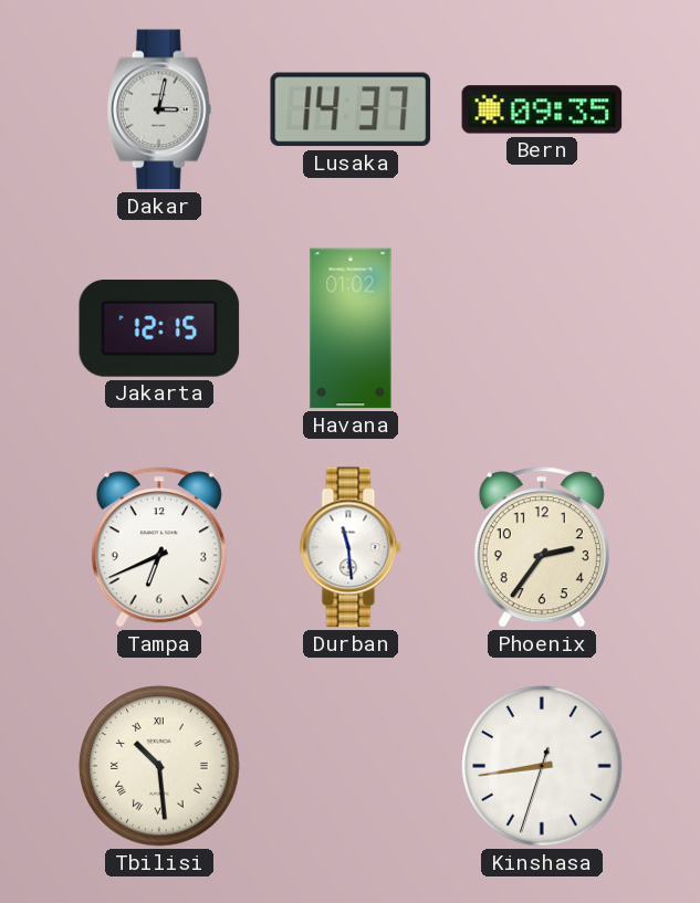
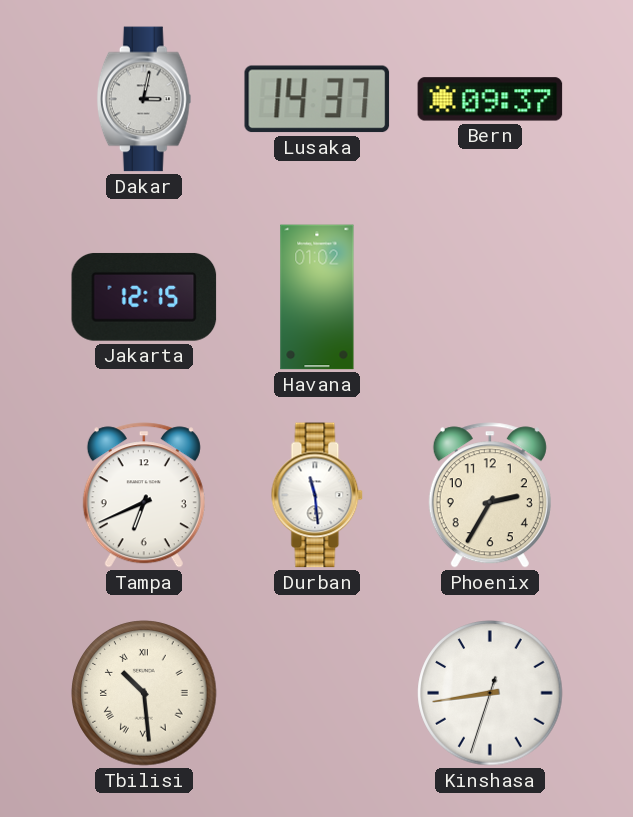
Bern: 09:35 -> 09:37
Phoenix: 2:36 -> 2:35
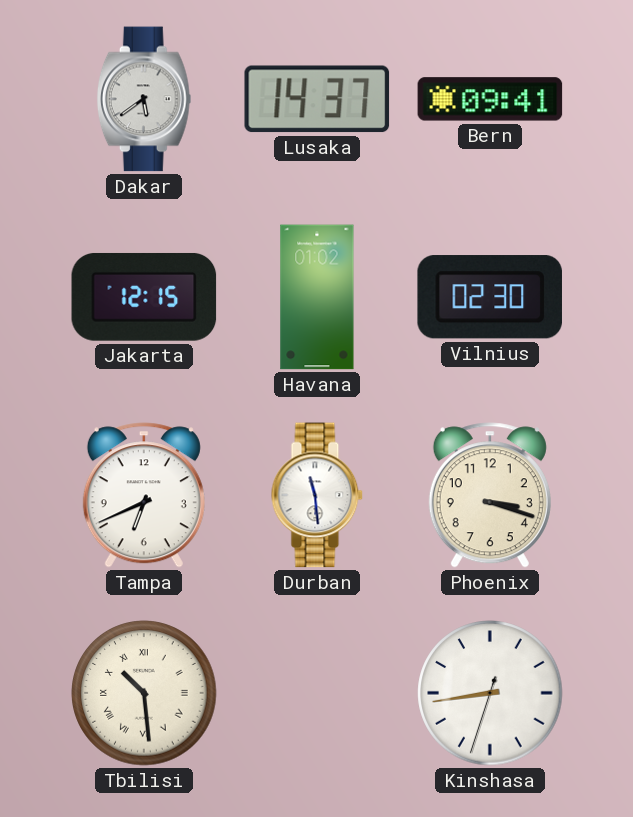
Dakar: 3:02 -> 5:39
Bern: 09:37 -> 09:41
Vilnius: none -> 02:30
Phoenix: 2:35 -> 3:18
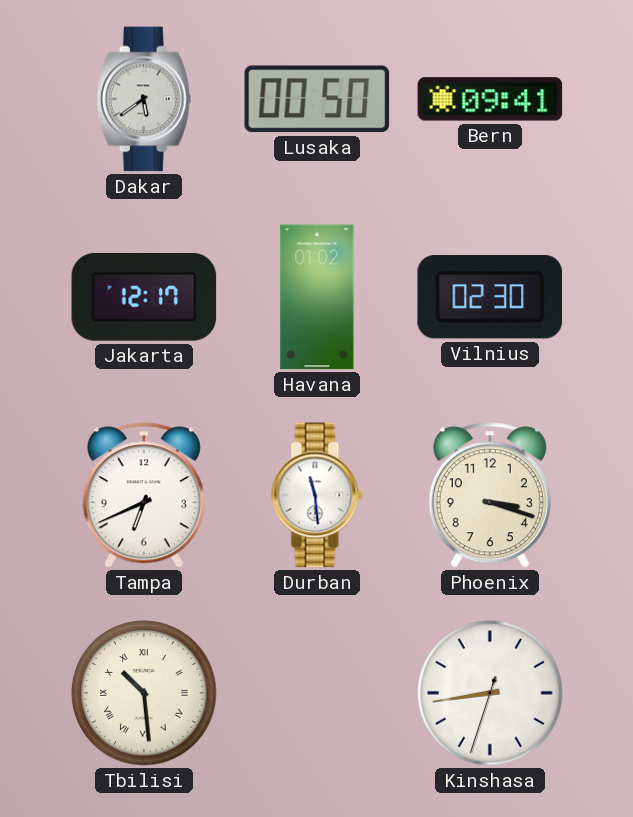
Lusaka: 14:37 -> 00:50
Jakarta: 12:15 -> 12:17
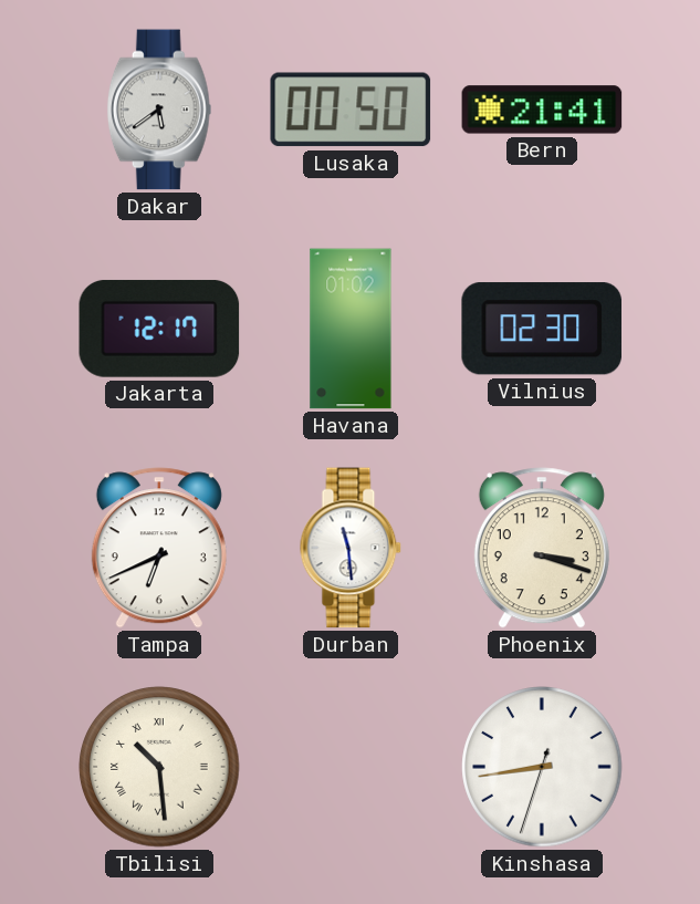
Bern: 09:41 -> 21:41
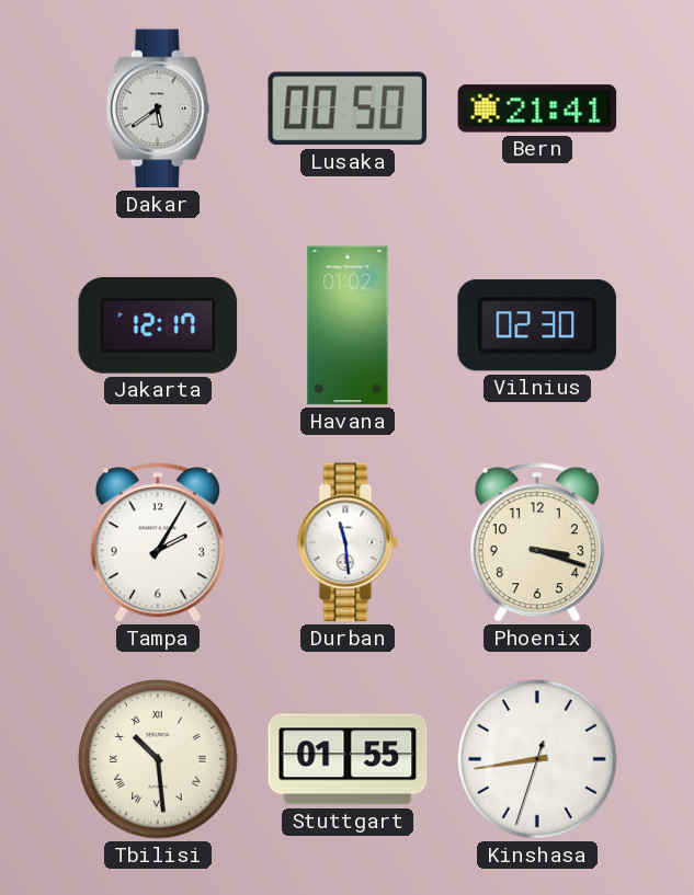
Tampa: 6:41 -> 2:05
Stuttgart: none -> 01:55
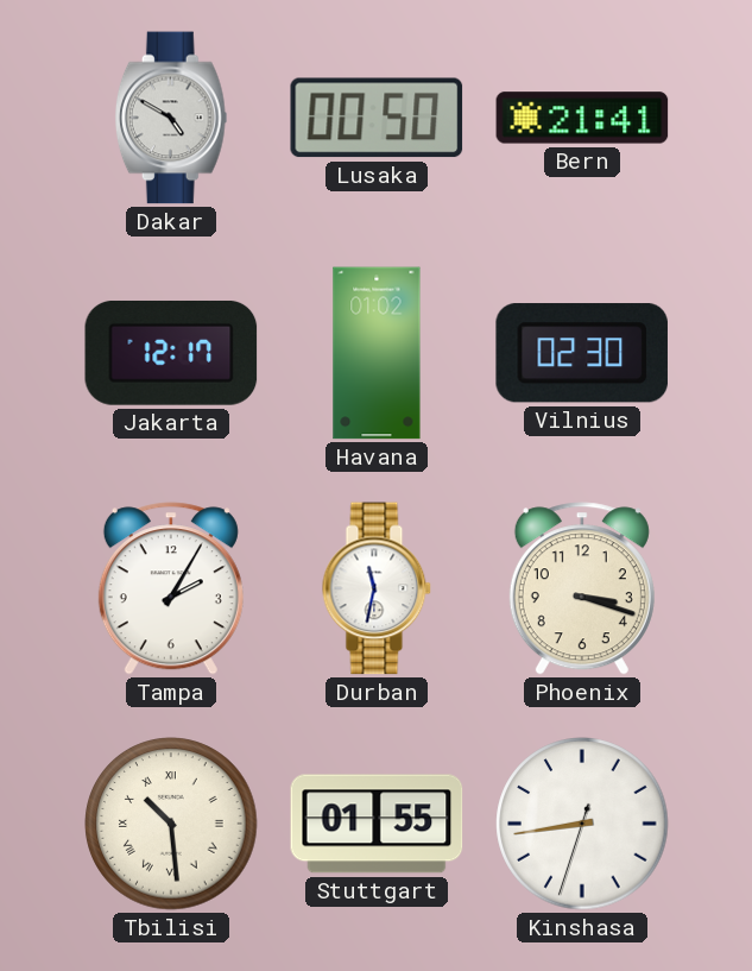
Dakar: 5:39 -> 4:50
Durban: 11:29 -> 11:32
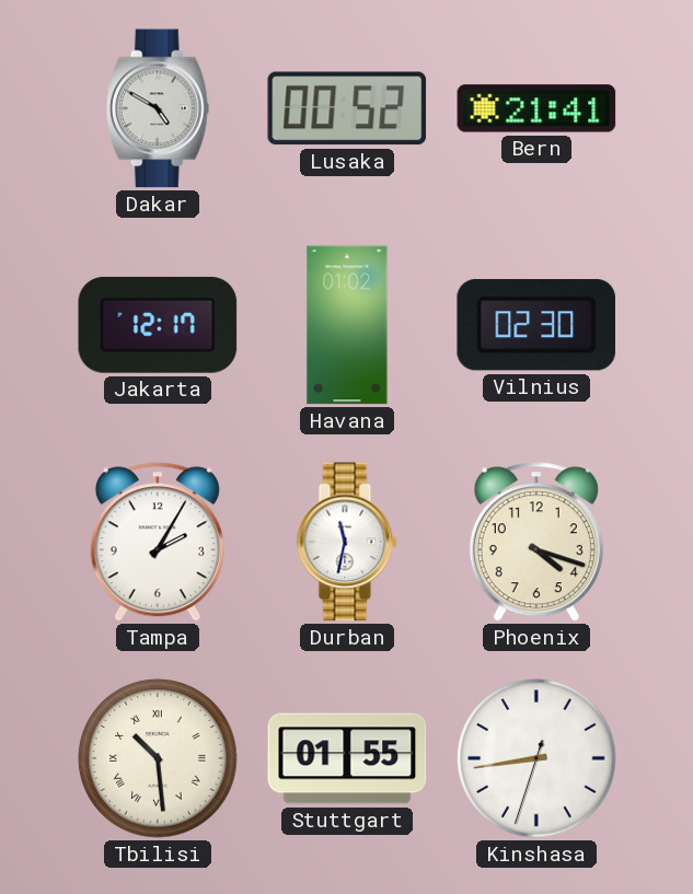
Lusaka: 00:50 -> 00:52
Phoenix: 3:18 -> 4:18
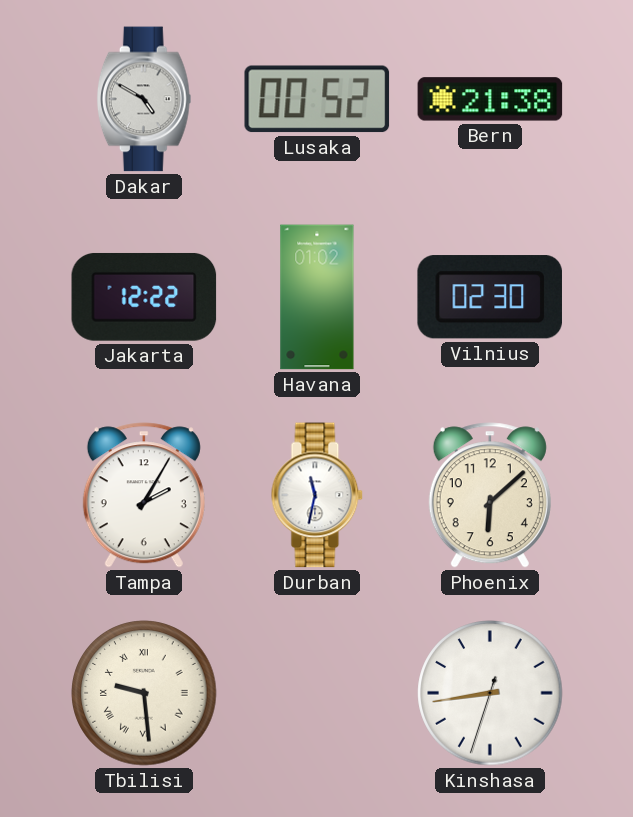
Bern: 21:41 -> 21:38
Jakarta: 12:17 -> 12:22
Phoenix: 4:18 -> 6:08
Tbilisi: 10:29 -> 9:29
Stuttgart: 01:55 -> none
